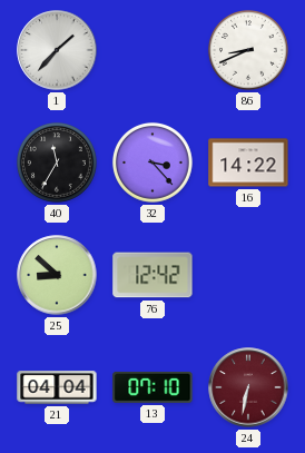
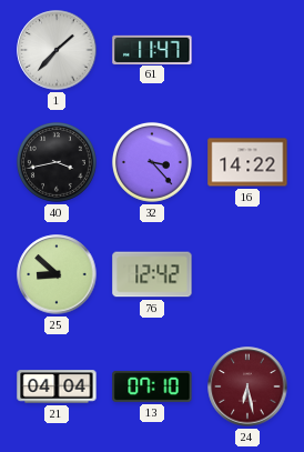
61: none -> 11:47
86: 8:41 -> none
40: 11:35 -> 3:43
24: 6:32 -> 6:28
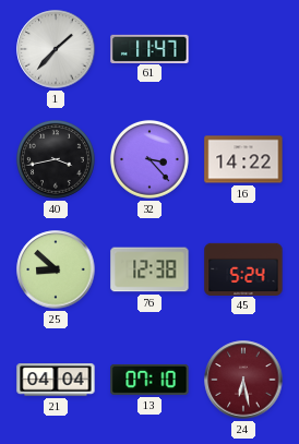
76: 12:42 -> 12:38
45: none -> 5:24
